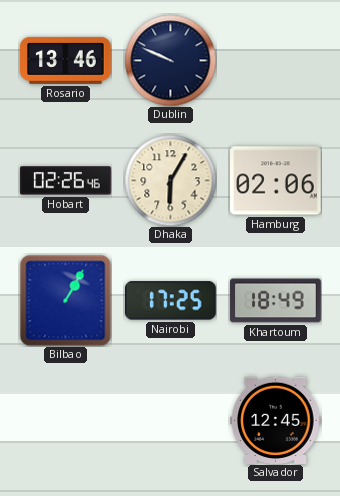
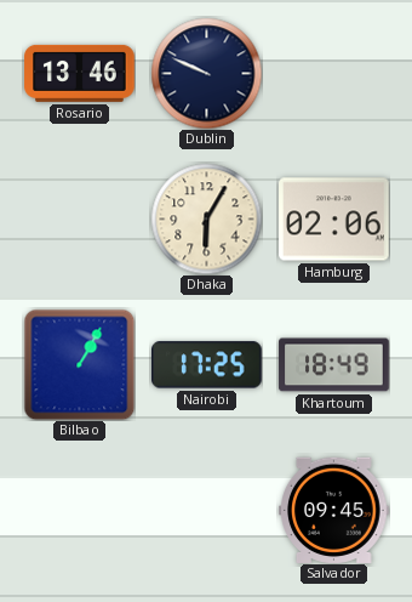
Hobart: 02:26 -> none
Salvador: 12:45 -> 09:45
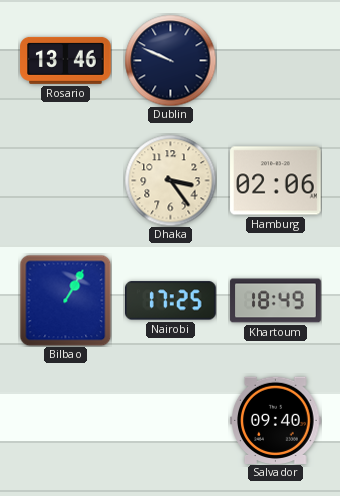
Dhaka: 6:05 -> 3:24
Salvador: 09:45 -> 09:40
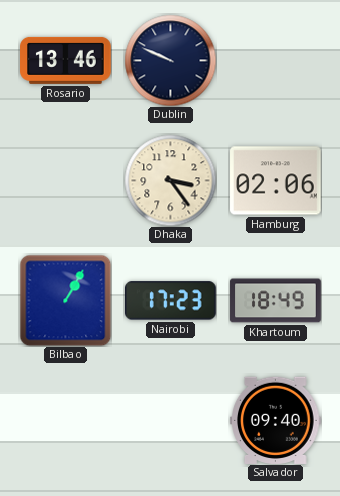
Nairobi: 17:25 -> 17:23
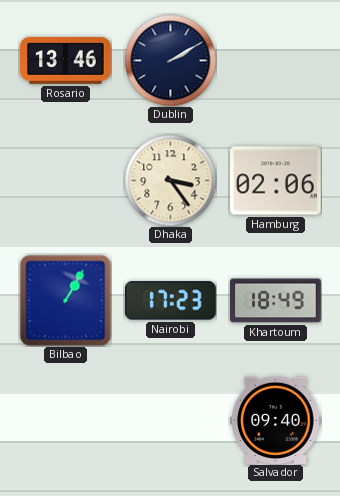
Dublin: 9:49 -> 2:10
